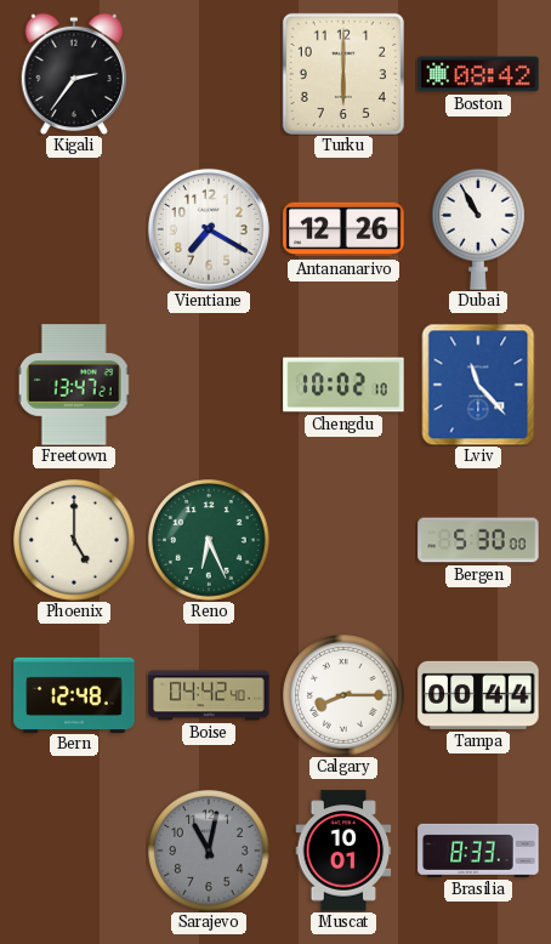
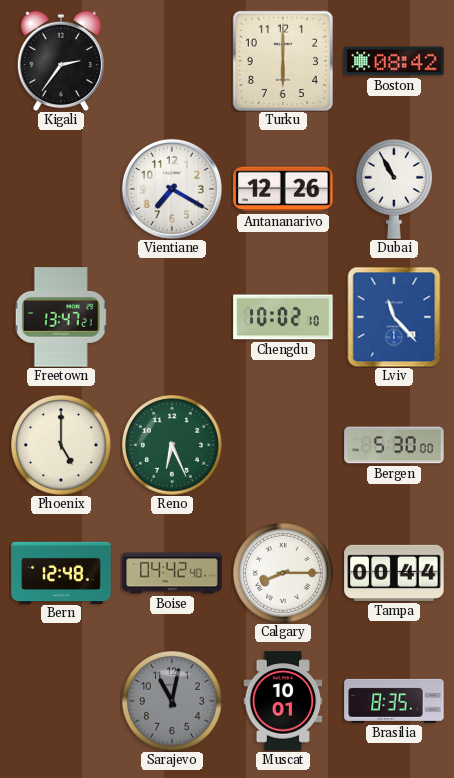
Brasilia: 8:33 -> 8:35
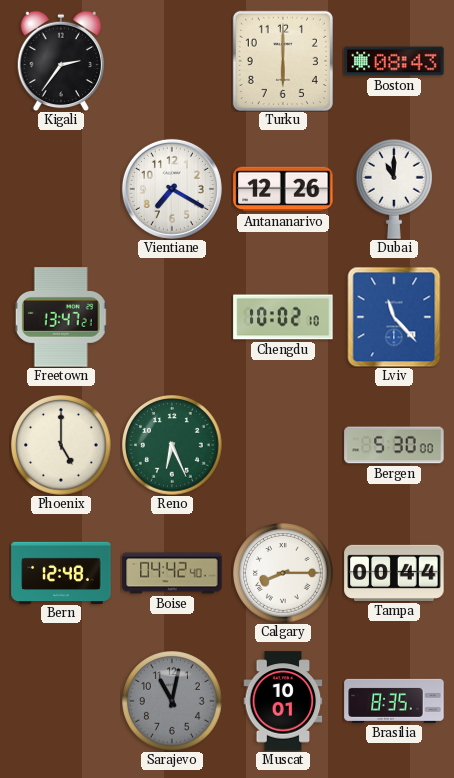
Boston: 08:42 -> 08:43
Dubai: 10:55 -> 11:00
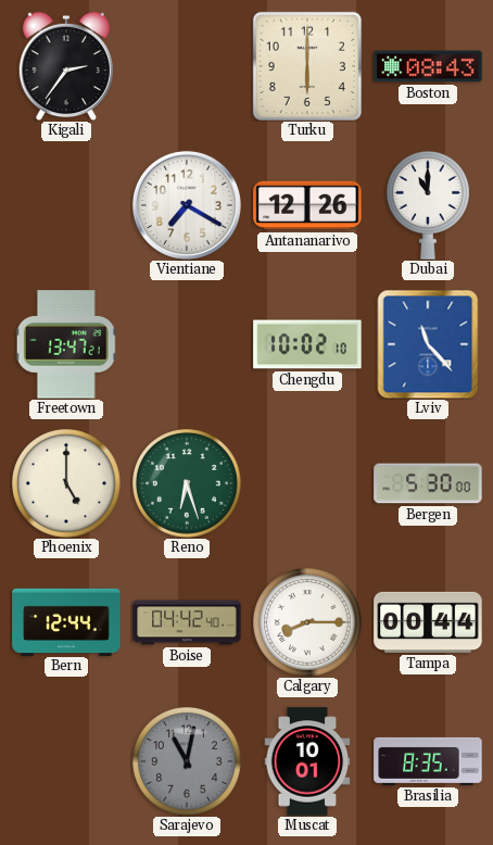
Reno: 6:26 -> 6:27
Bern: 12:48 -> 12:44
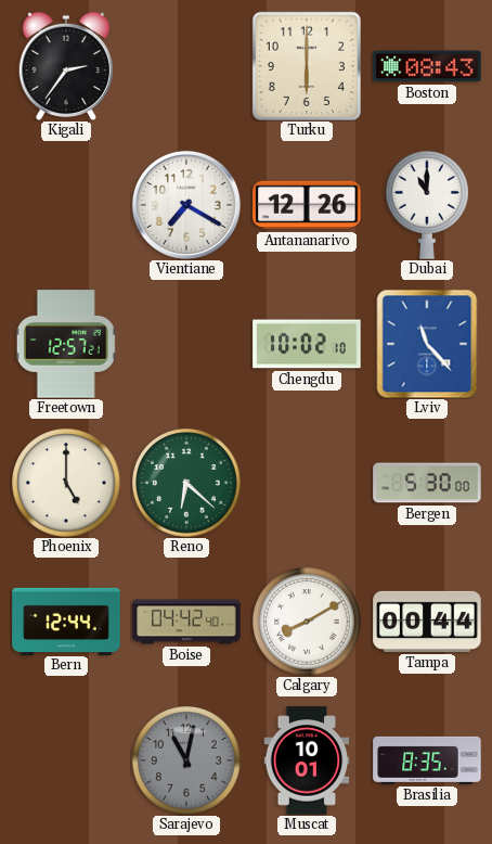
Freetown: 13:47 -> 12:57
Reno: 6:27 -> 6:22
Calgary: 8:15 -> 8:10
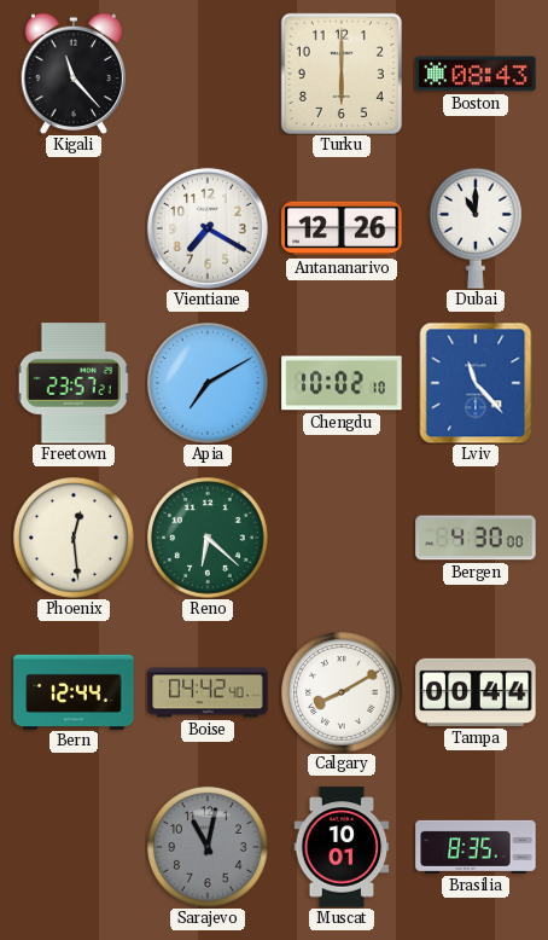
Kigali: 2:36 -> 11:23
Freetown: 12:57 -> 23:57
Apia: none -> 7:10
Phoenix: 5:00 -> 12:29
Bergen: 5:30 -> 4:30
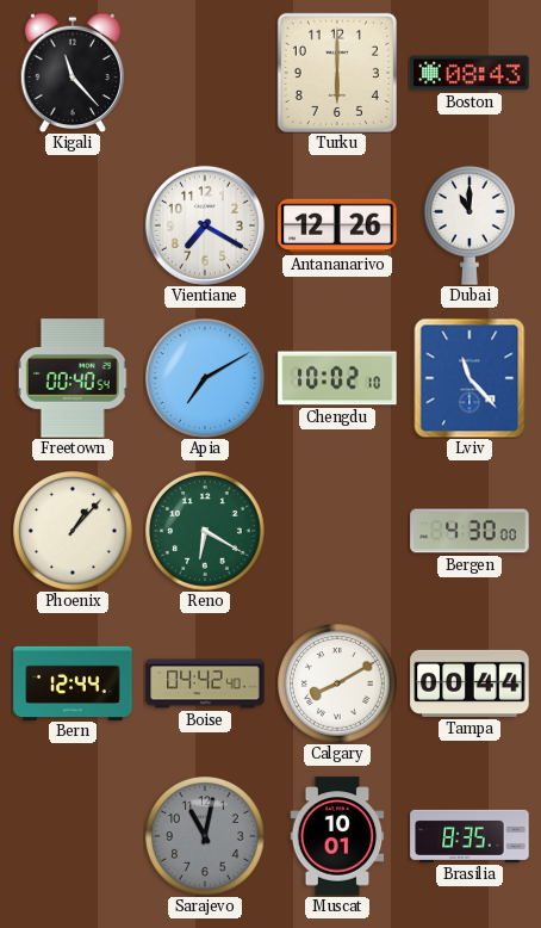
Freetown: 23:57 -> 00:40
Phoenix: 12:29 -> 1:07
Reno: 6:22 -> 6:20
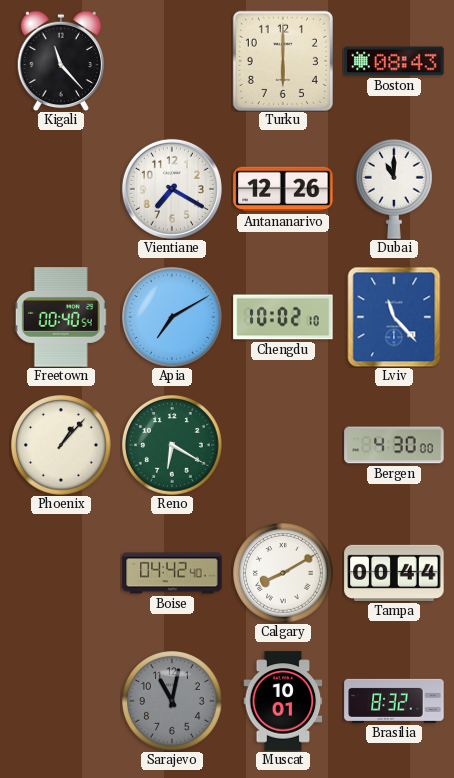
Bern: 12:44 -> none
Brasilia: 8:35 -> 8:32
